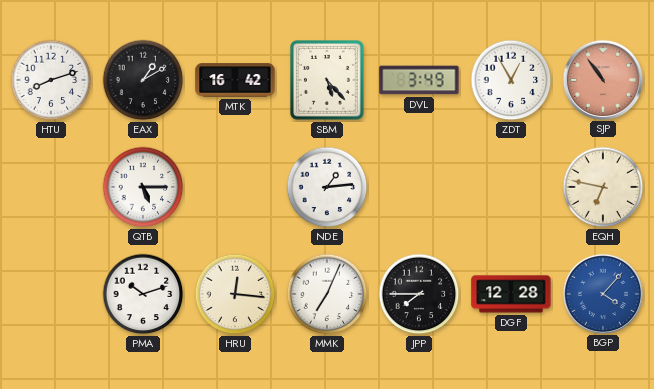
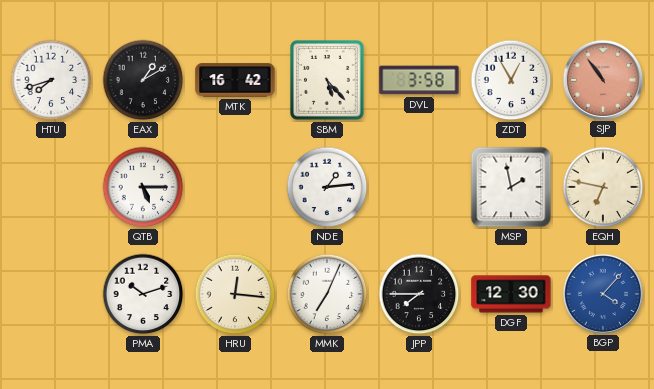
HTU: 8:12 -> 7:42
DVL: 3:49 -> 3:58
MSP: none -> 1:58
DGF: 12:28 -> 12:30
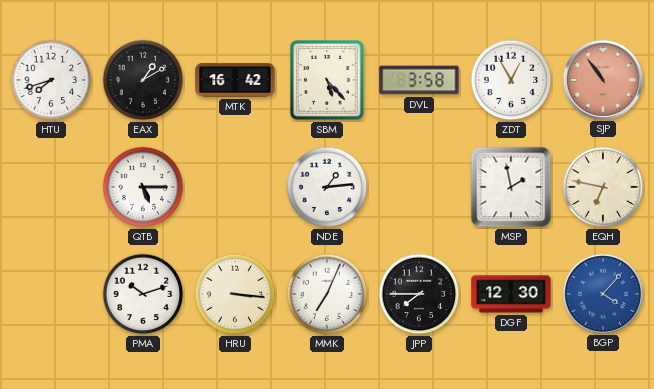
HRU: 12:16 -> 3:16
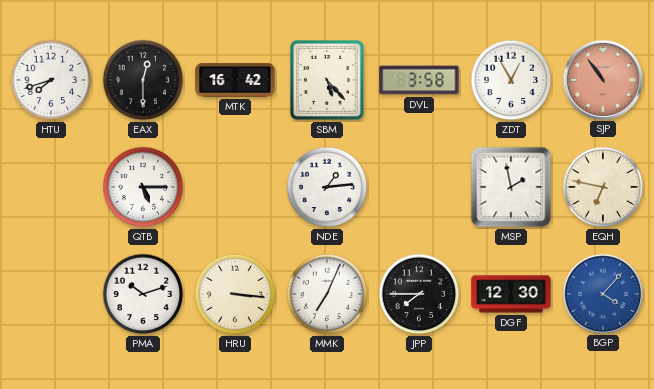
EAX: 1:10 -> 12:30
